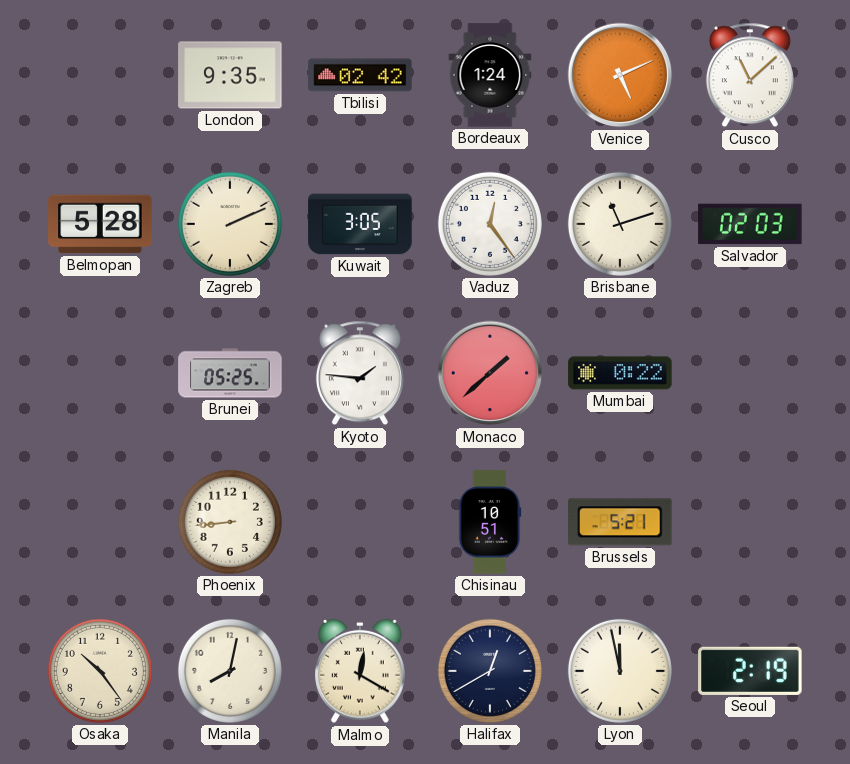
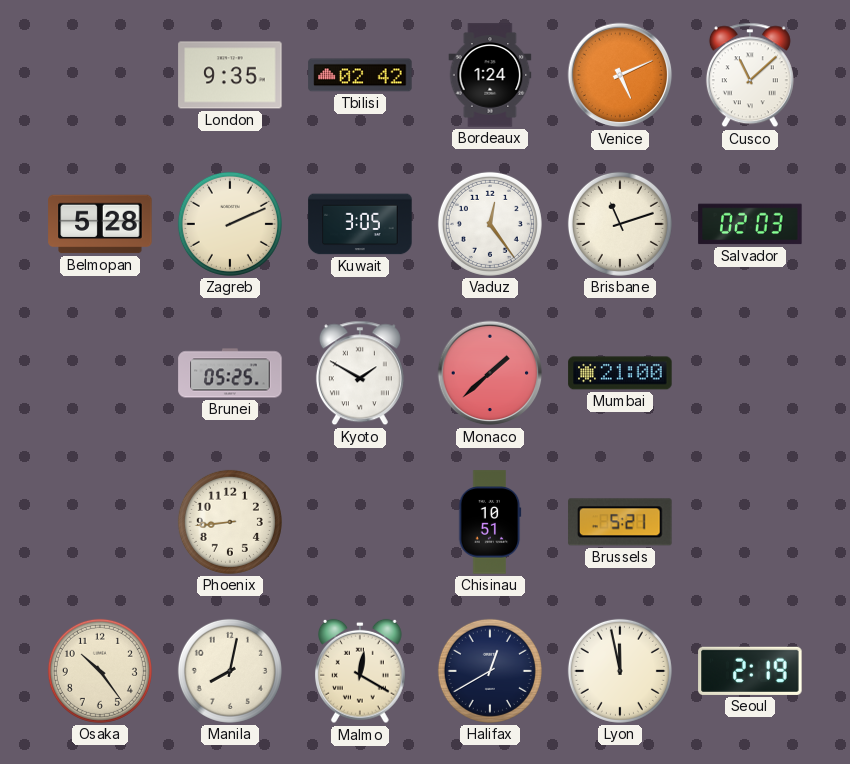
Kyoto: 1:46 -> 1:50
Mumbai: 0:22 -> 21:00
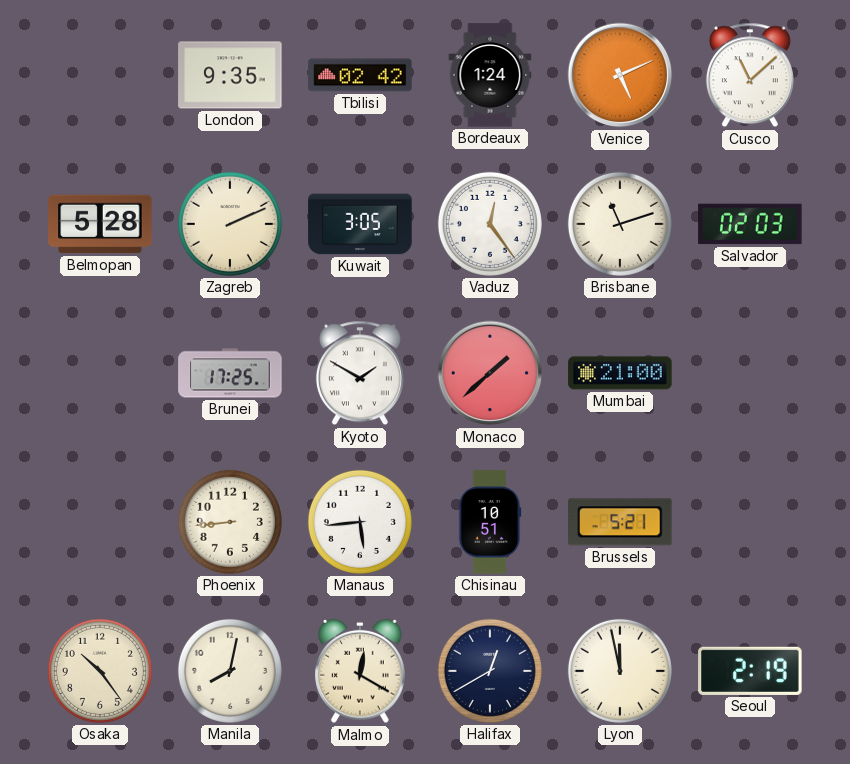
Brunei: 05:25 -> 17:25
Manaus: none -> 5:44
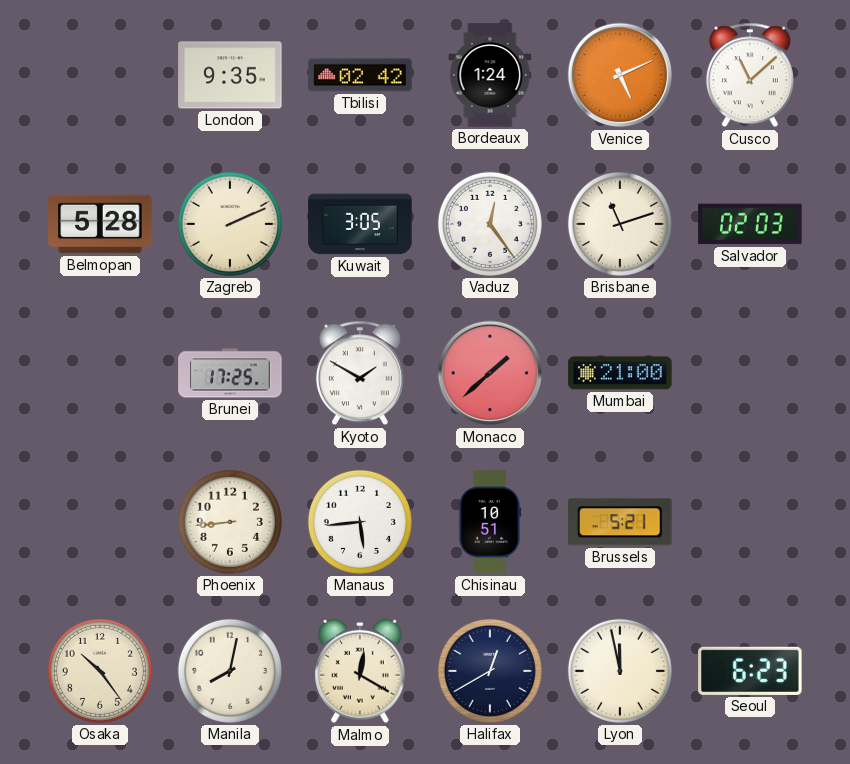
Seoul: 2:19 -> 6:23
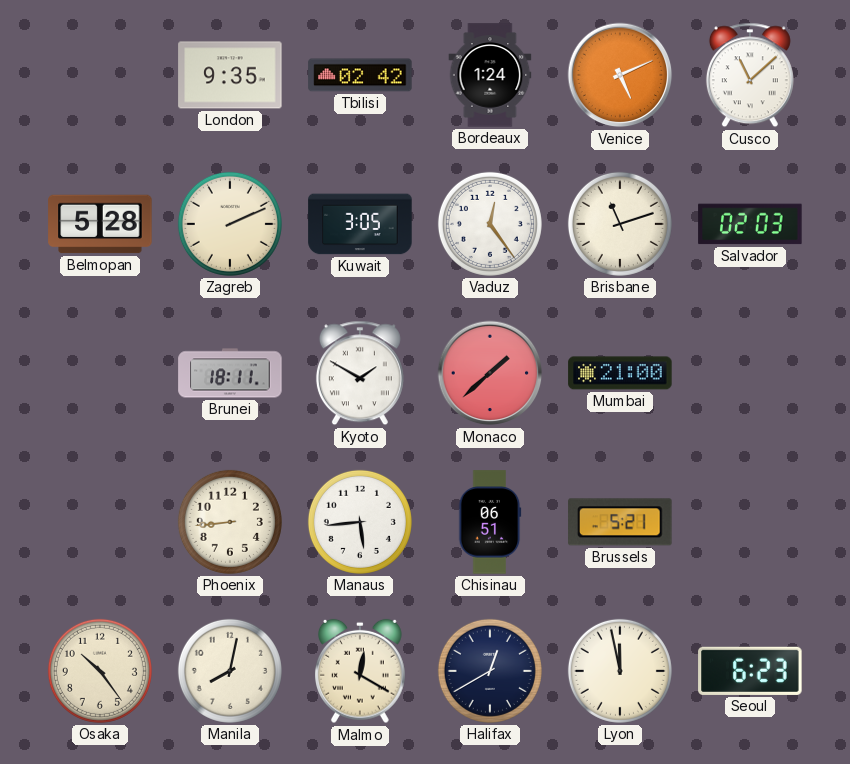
Brunei: 17:25 -> 18:11
Chisinau: 10:51 -> 06:51
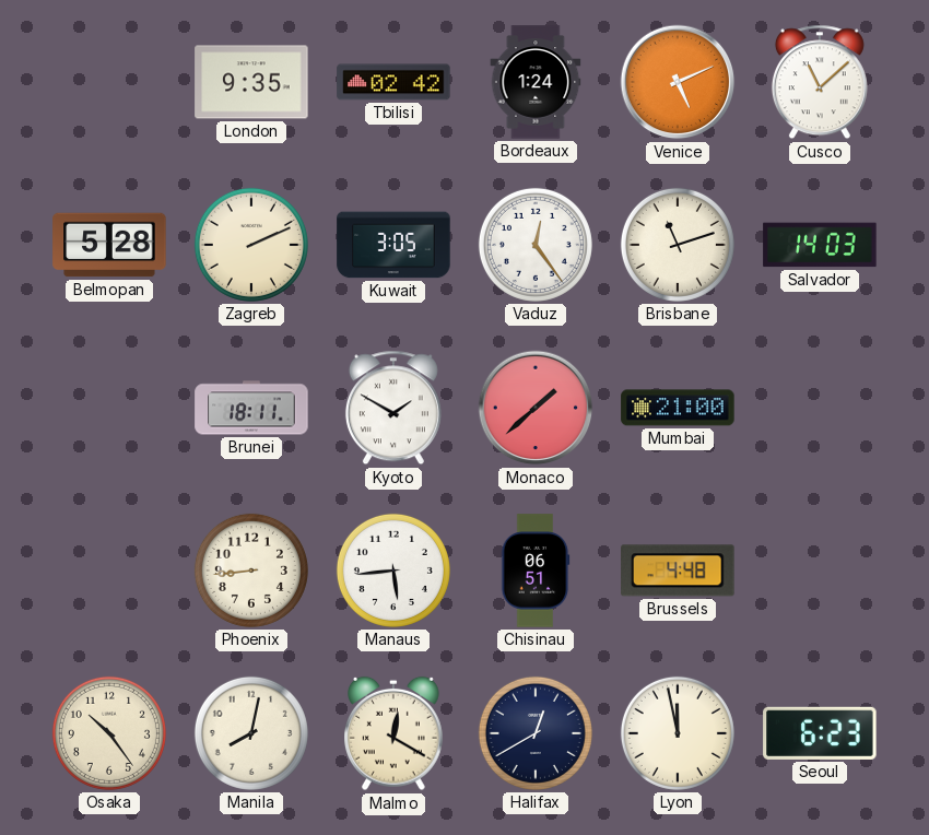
Salvador: 02:03 -> 14:03
Brussels: 5:21 -> 4:48
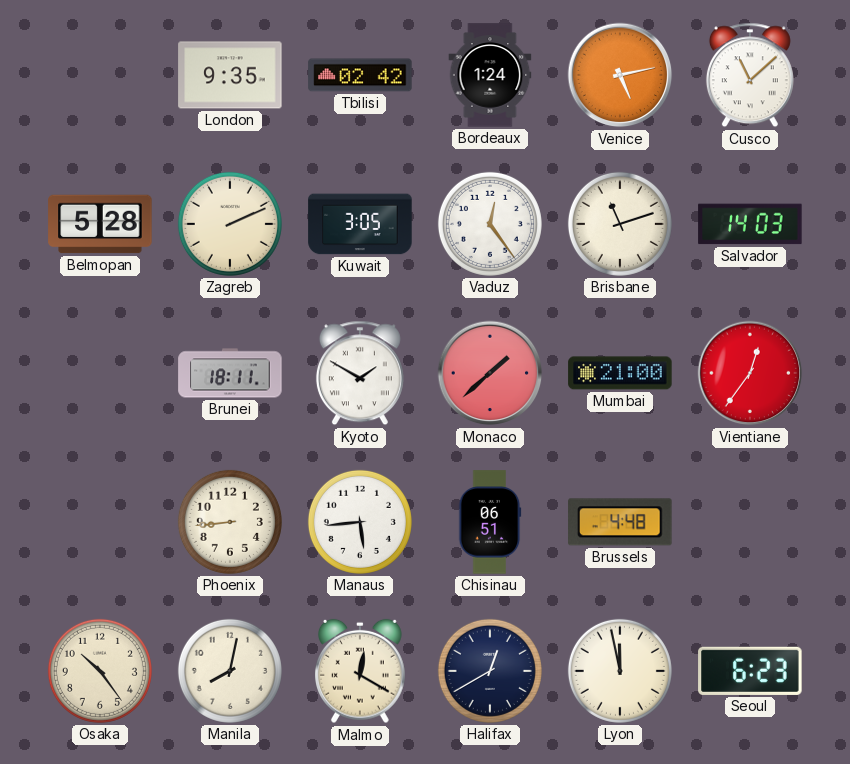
Venice: 5:11 -> 5:13
Vientiane: none -> 12:36
